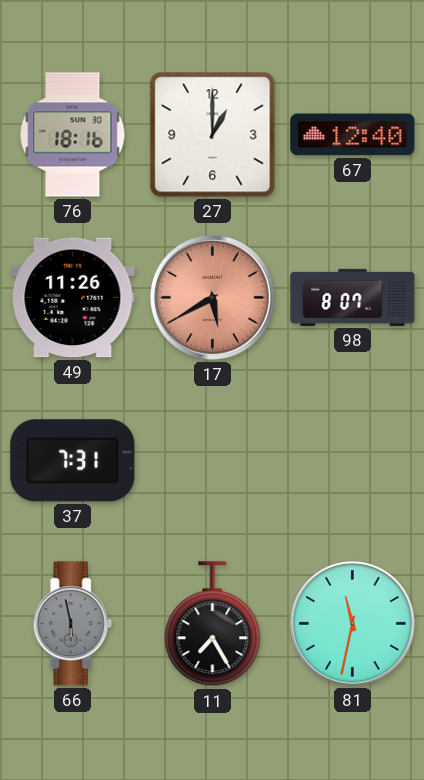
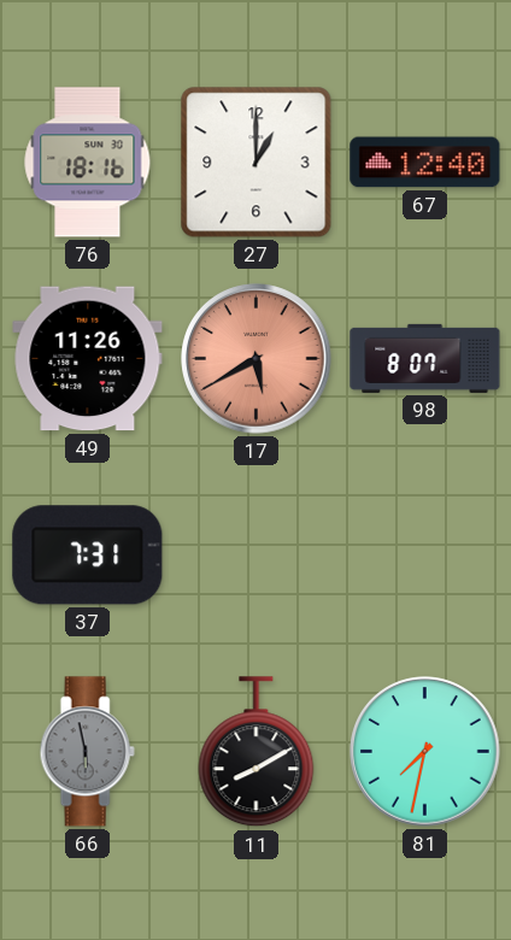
11: 7:25 -> 8:10
81: 11:32 -> 7:32
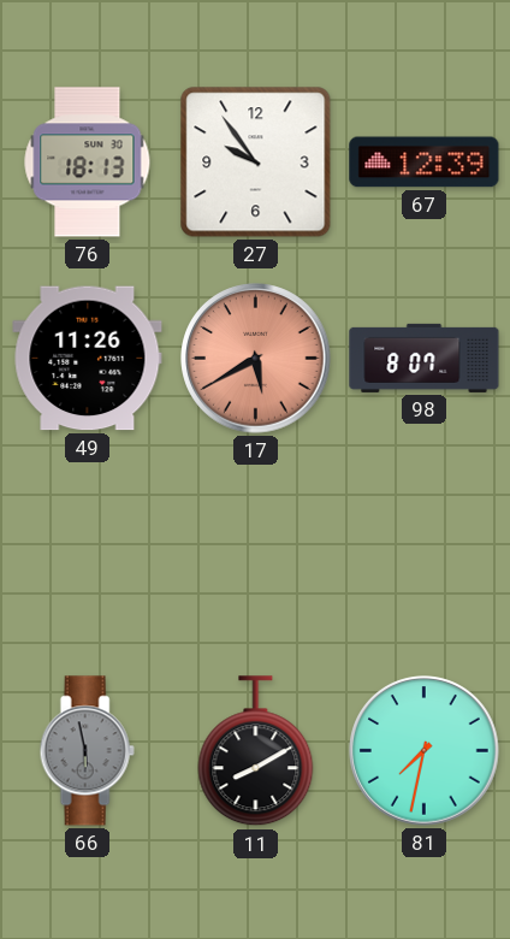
76: 18:16 -> 18:13
27: 1:00 -> 9:54
67: 12:40 -> 12:39
37: 7:31 -> none
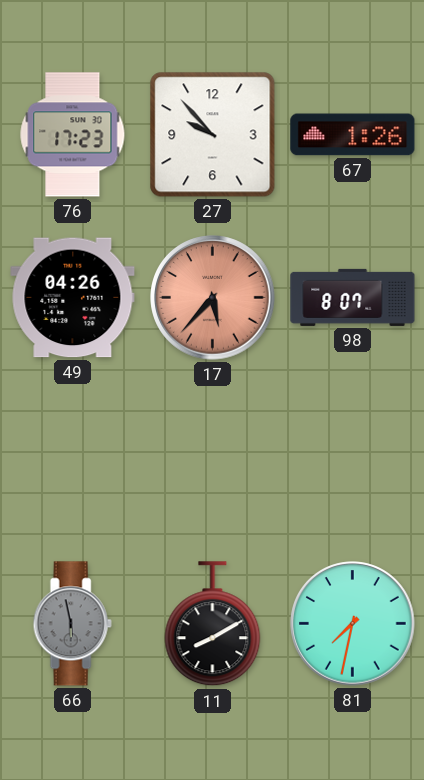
76: 18:13 -> 17:23
27: 9:54 -> 9:53
67: 12:39 -> 1:26
49: 11:26 -> 04:26
17: 5:40 -> 5:37
